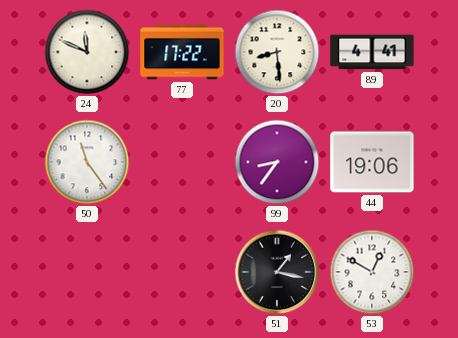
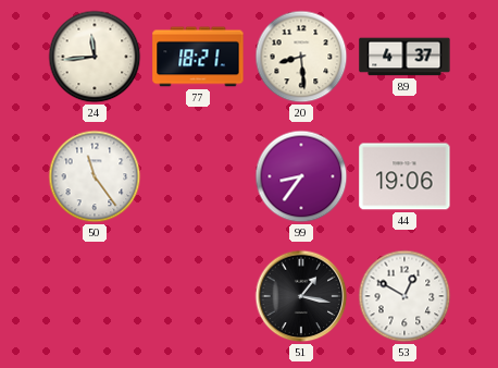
24: 11:49 -> 11:44
77: 17:22 -> 18:21
89: 4:41 -> 4:37
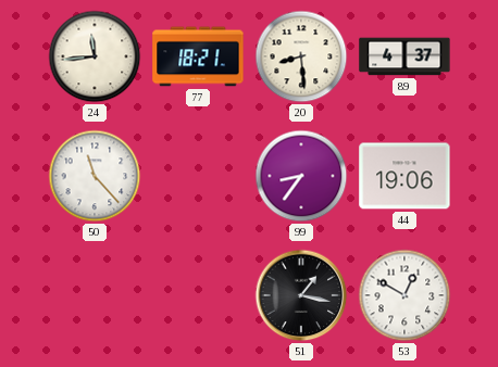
50: 11:24 -> 11:23
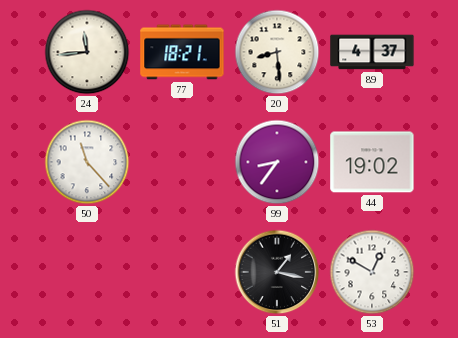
44: 19:06 -> 19:02
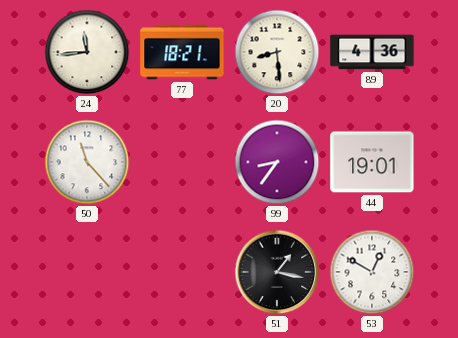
89: 4:37 -> 4:36
44: 19:02 -> 19:01
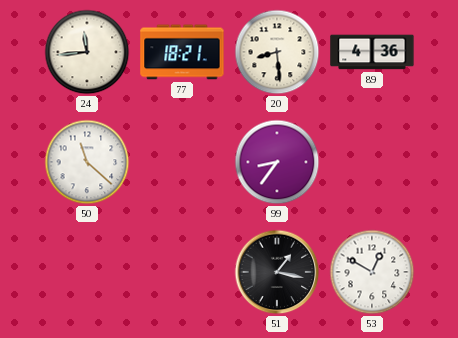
50: 11:23 -> 11:22
44: 19:01 -> none
